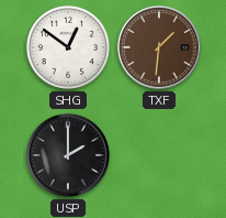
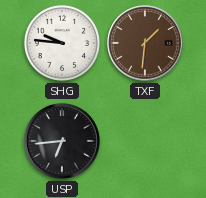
SHG: 12:51 -> 9:46
USP: 2:00 -> 6:44
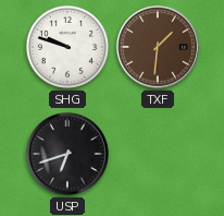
SHG: 9:46 -> 9:48
USP: 6:44 -> 6:42
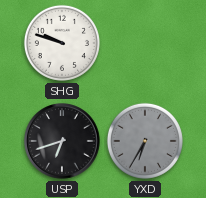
TXF: 1:31 -> none
YXD: none -> 6:35
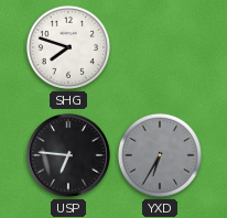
SHG: 9:48 -> 7:48
USP: 6:42 -> 6:46
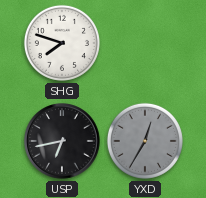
USP: 6:46 -> 6:43
YXD: 6:35 -> 12:35
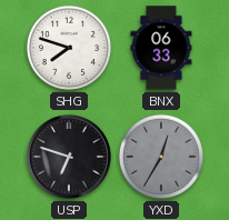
BNX: none -> 06:33
USP: 6:43 -> 6:48
